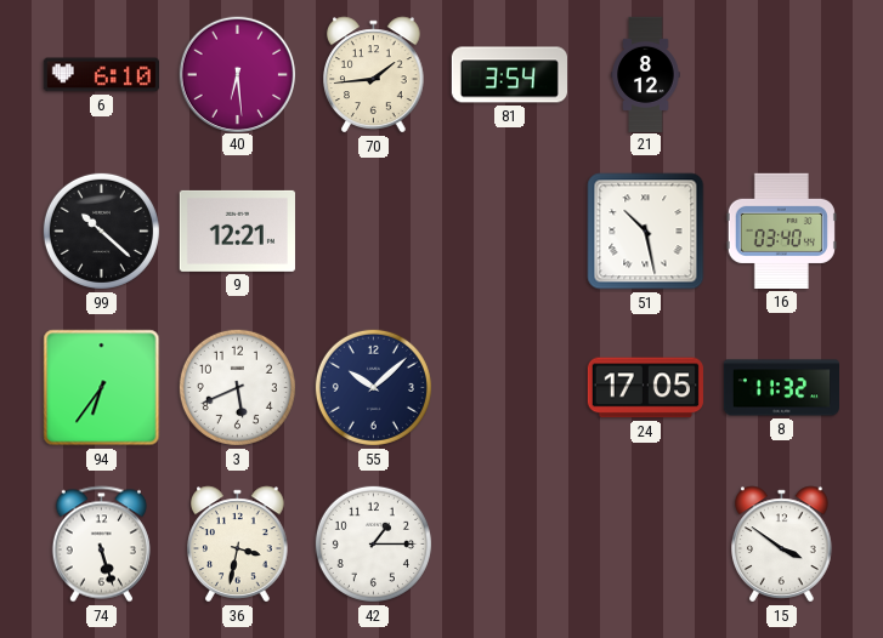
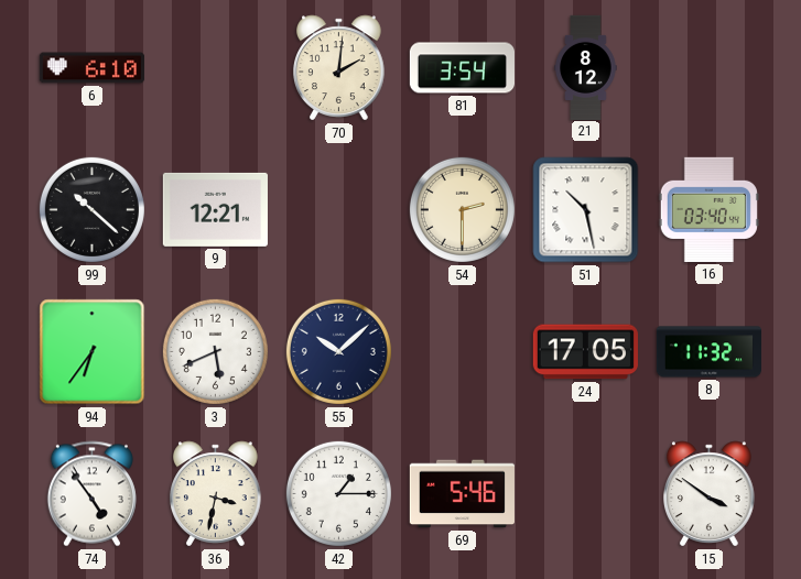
40: 6:29 -> none
70: 1:44 -> 2:01
54: none -> 2:30
74: 5:27 -> 4:54
69: none -> 5:46
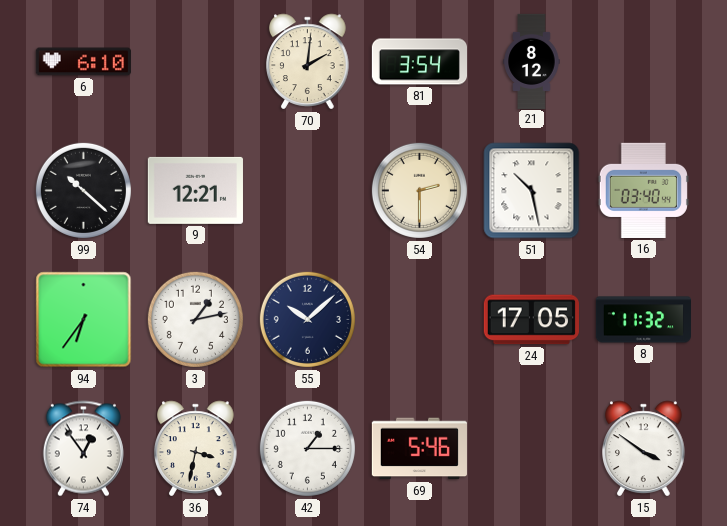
3: 5:41 -> 1:13
74: 4:54 -> 12:54
